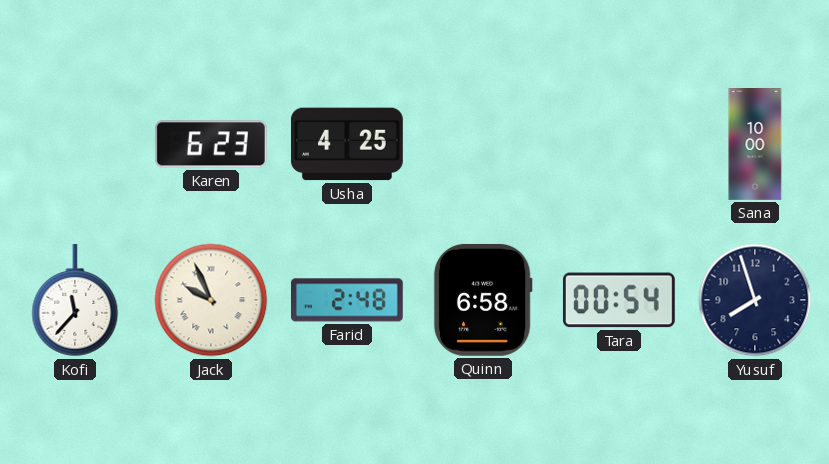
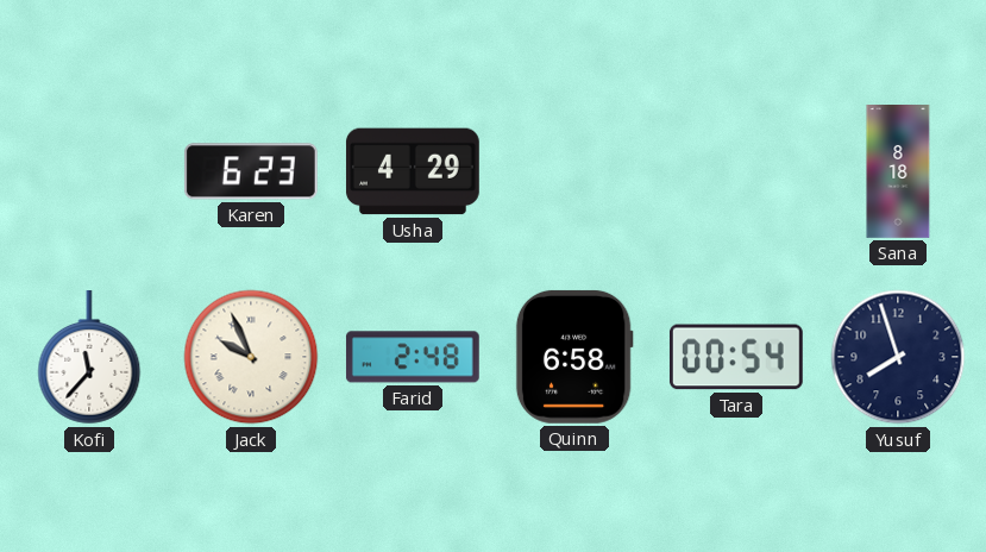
Usha: 4:25 -> 4:29
Sana: 10:00 -> 8:18
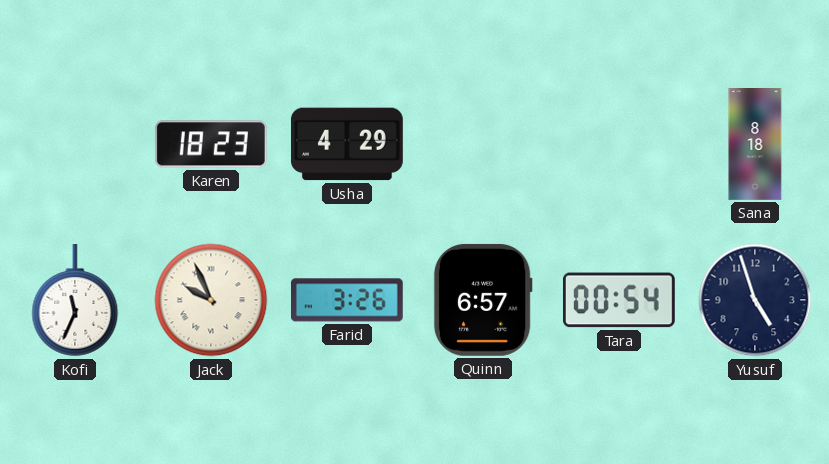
Karen: 6:23 -> 18:23
Kofi: 11:37 -> 11:34
Farid: 2:48 -> 3:26
Quinn: 6:58 -> 6:57
Yusuf: 7:57 -> 4:57
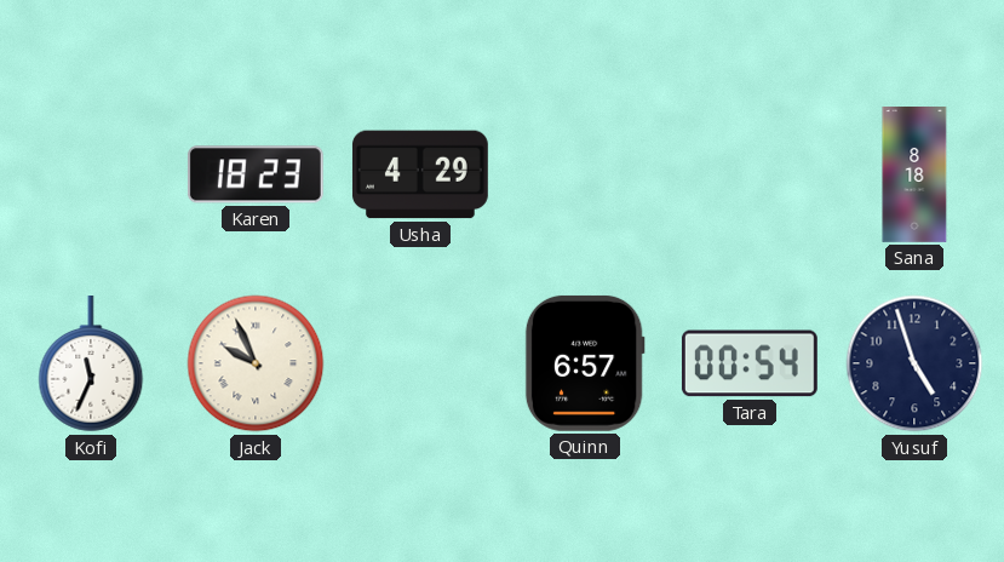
Farid: 3:26 -> none
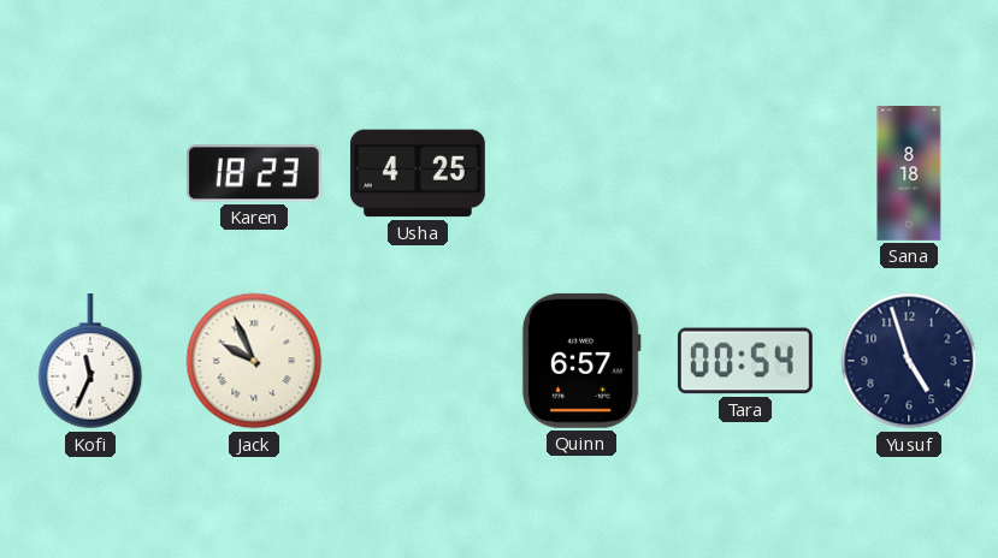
Usha: 4:29 -> 4:25
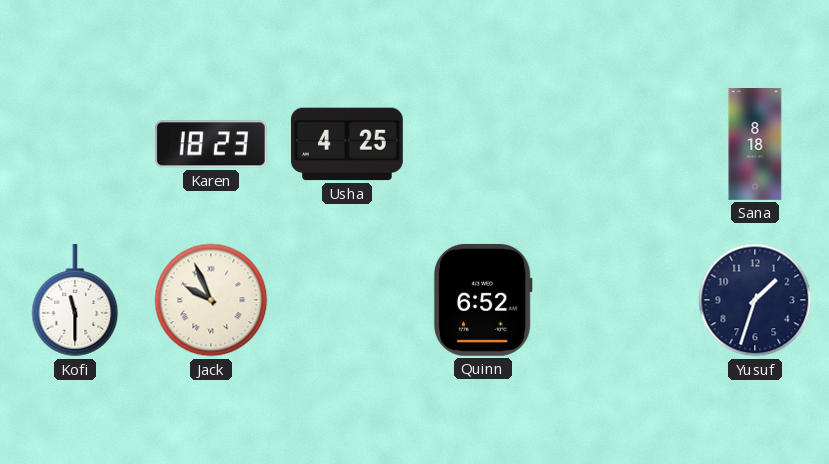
Kofi: 11:34 -> 11:30
Quinn: 6:57 -> 6:52
Tara: 00:54 -> none
Yusuf: 4:57 -> 1:33
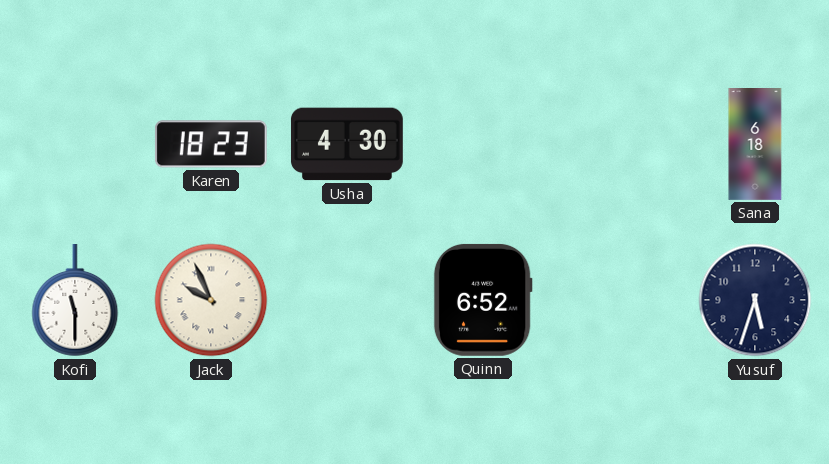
Usha: 4:25 -> 4:30
Sana: 8:18 -> 6:18
Yusuf: 1:33 -> 5:33
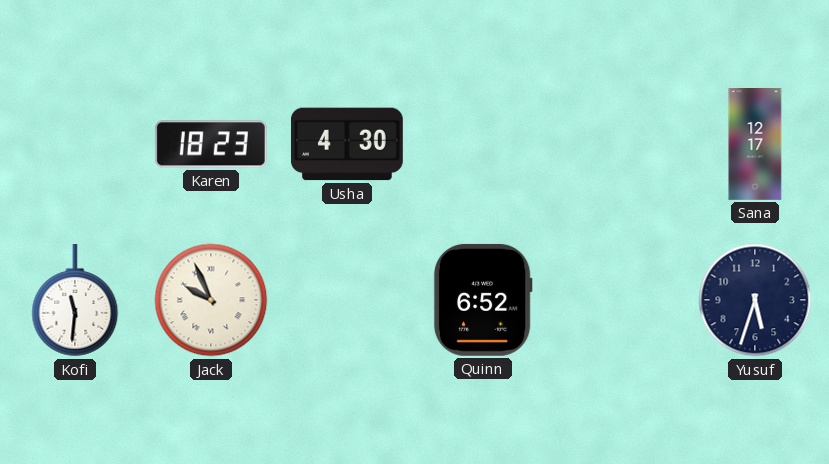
Sana: 6:18 -> 12:17
Kofi: 11:30 -> 11:31
